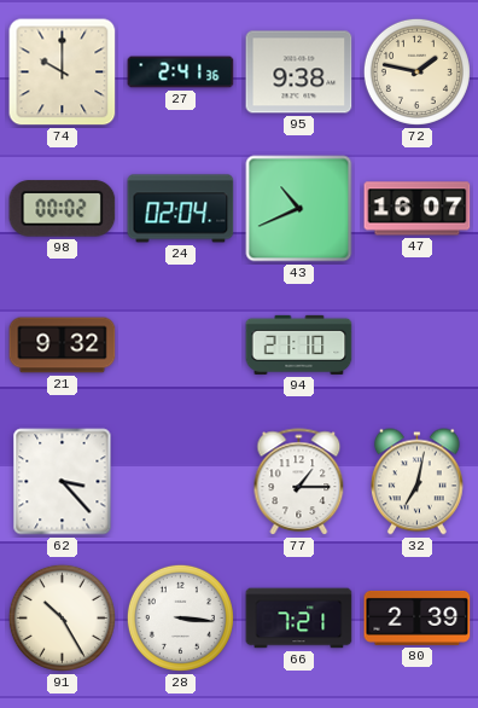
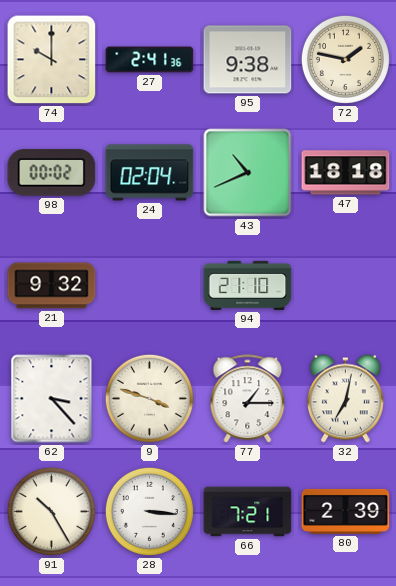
47: 16:07 -> 18:18
9: none -> 3:48
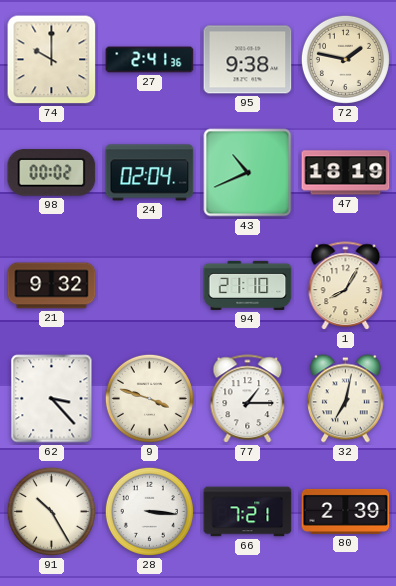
47: 18:18 -> 18:19
1: none -> 8:05
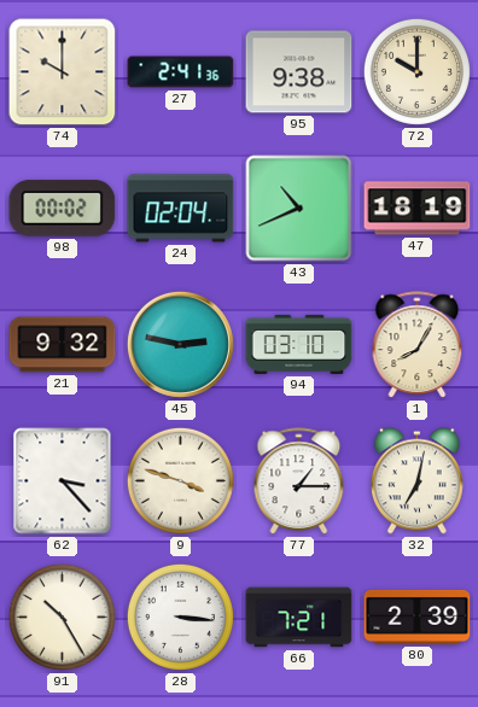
72: 1:47 -> 10:00
45: none -> 2:47
94: 21:10 -> 03:10
